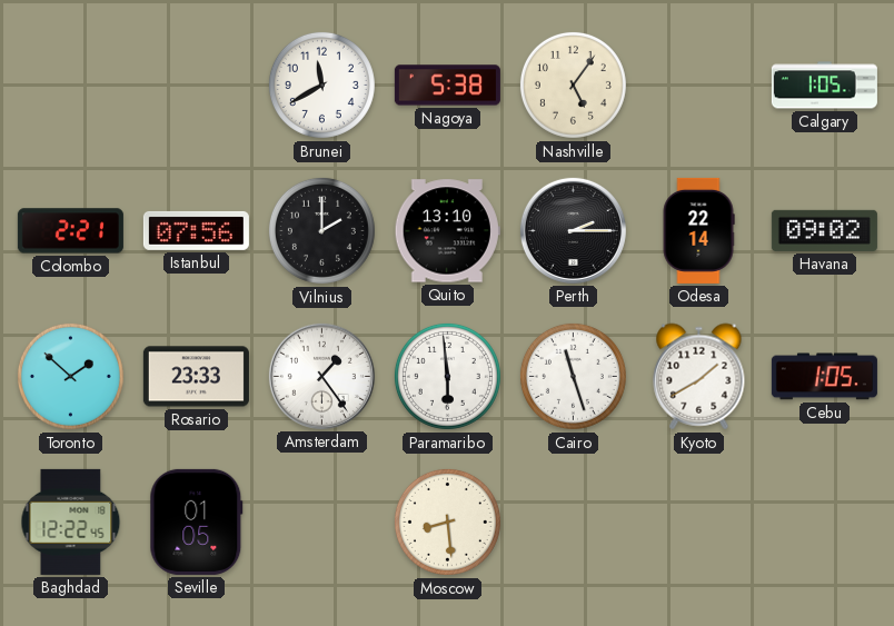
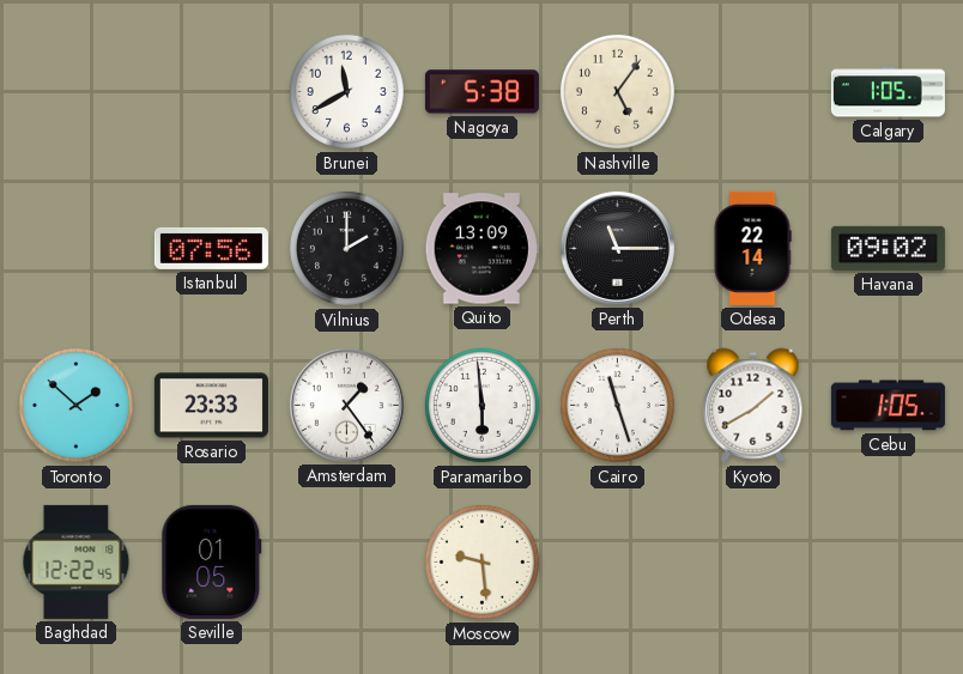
Colombo: 2:21 -> none
Quito: 13:10 -> 13:09
Perth: 2:15 -> 11:15
Moscow: 8:29 -> 9:29
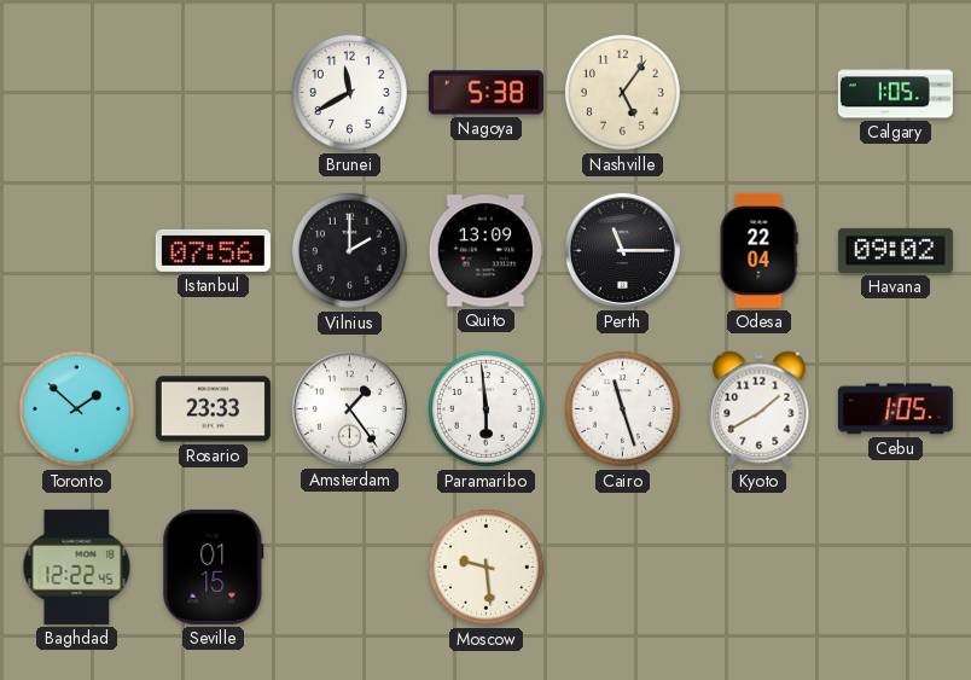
Odesa: 22:14 -> 22:04
Seville: 01:05 -> 01:15
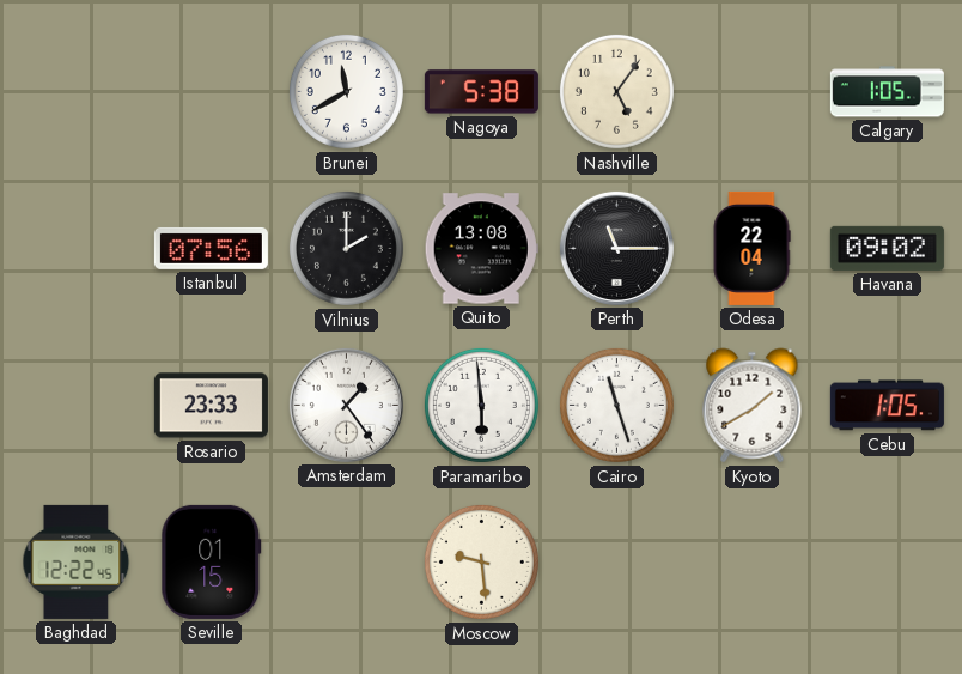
Quito: 13:09 -> 13:08
Toronto: 1:52 -> none
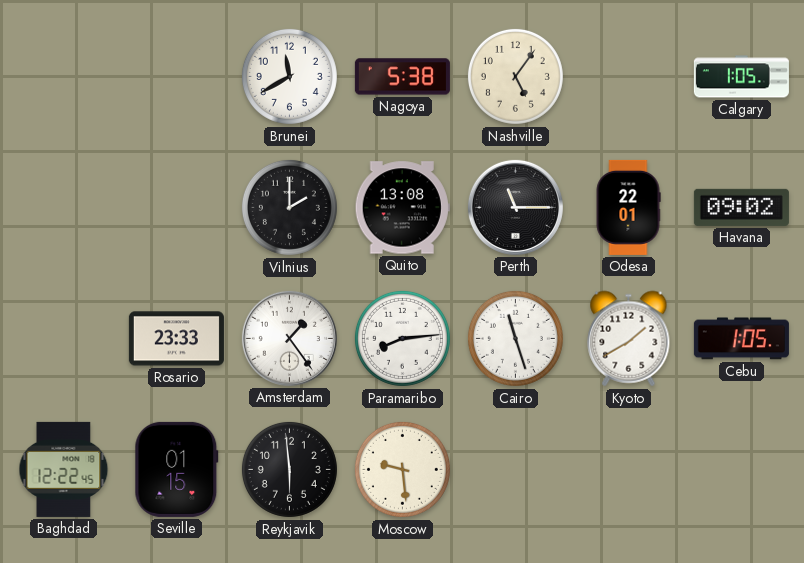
Istanbul: 07:56 -> none
Odesa: 22:04 -> 22:01
Paramaribo: 5:59 -> 8:14
Reykjavik: none -> 5:59
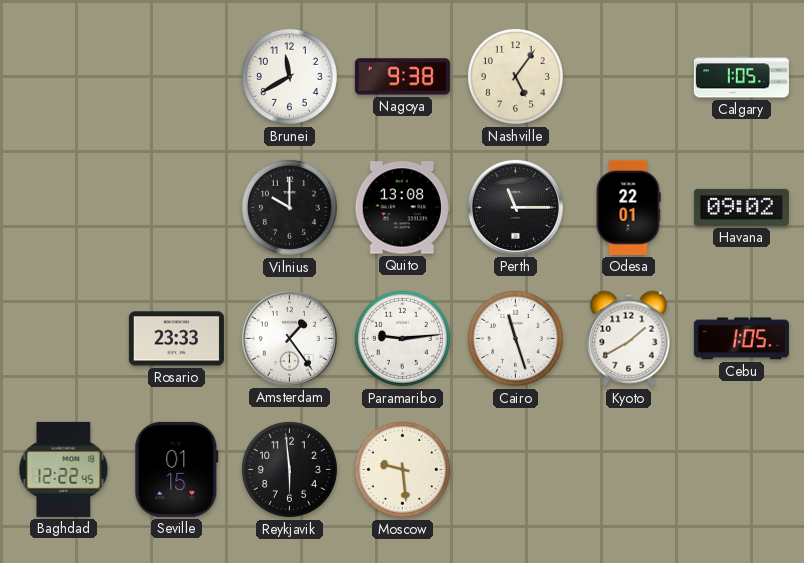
Nagoya: 5:38 -> 9:38
Vilnius: 2:00 -> 10:00
Paramaribo: 8:14 -> 9:14
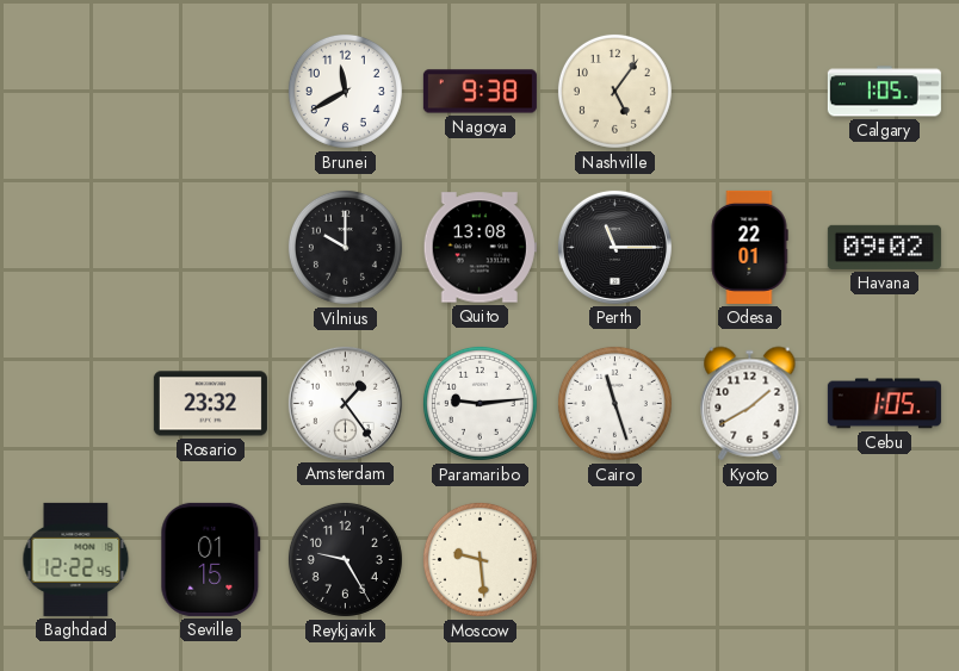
Rosario: 23:33 -> 23:32
Reykjavik: 5:59 -> 9:25
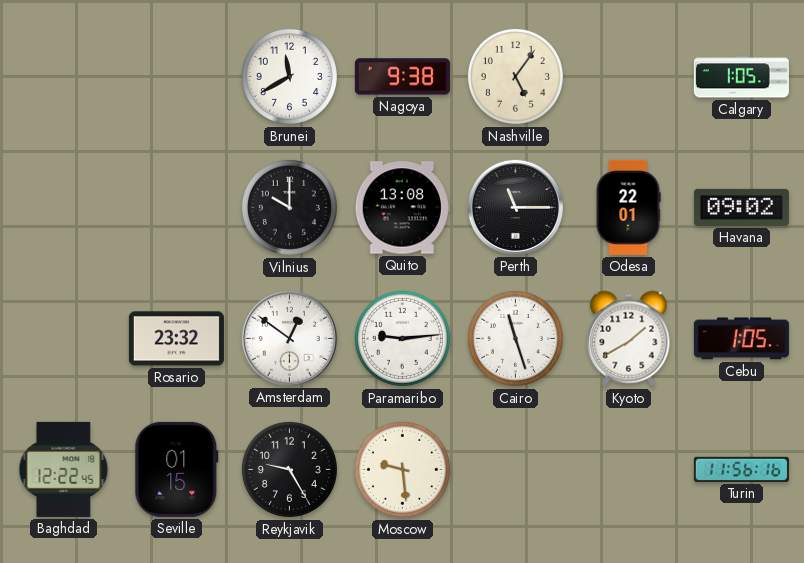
Amsterdam: 1:24 -> 12:51
Turin: none -> 11:56
